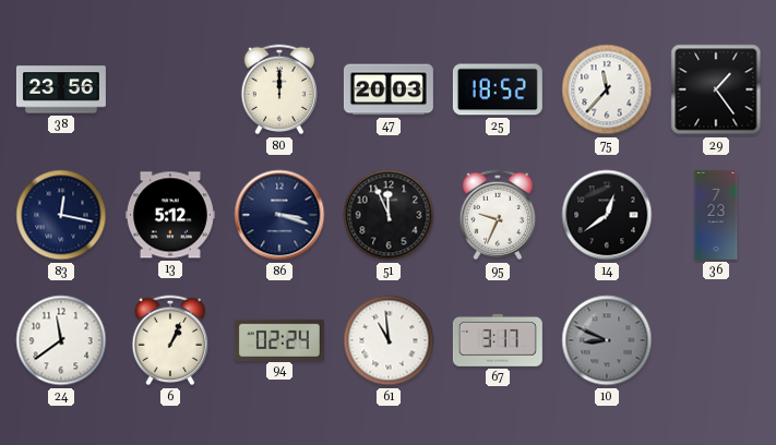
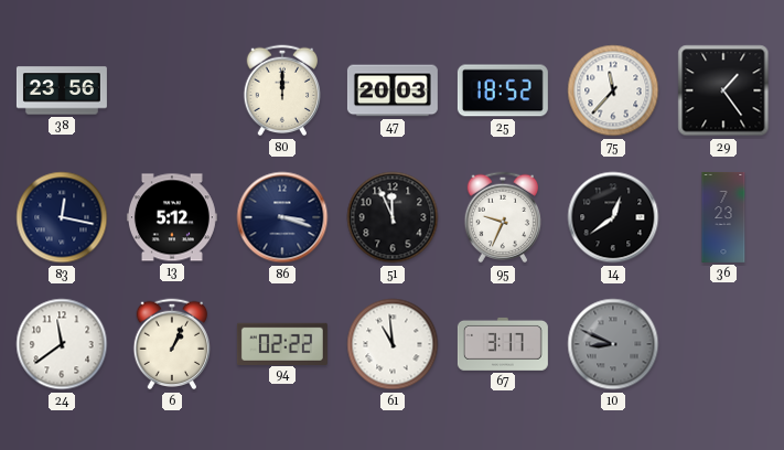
94: 02:24 -> 02:22
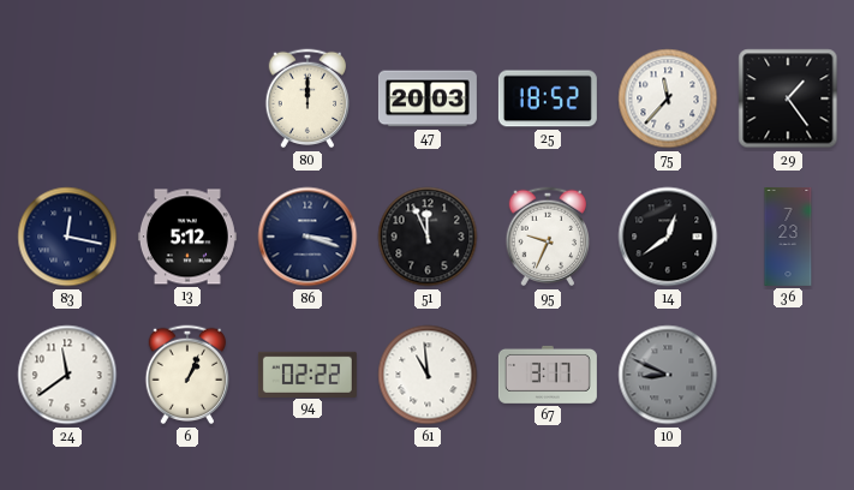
38: 23:56 -> none
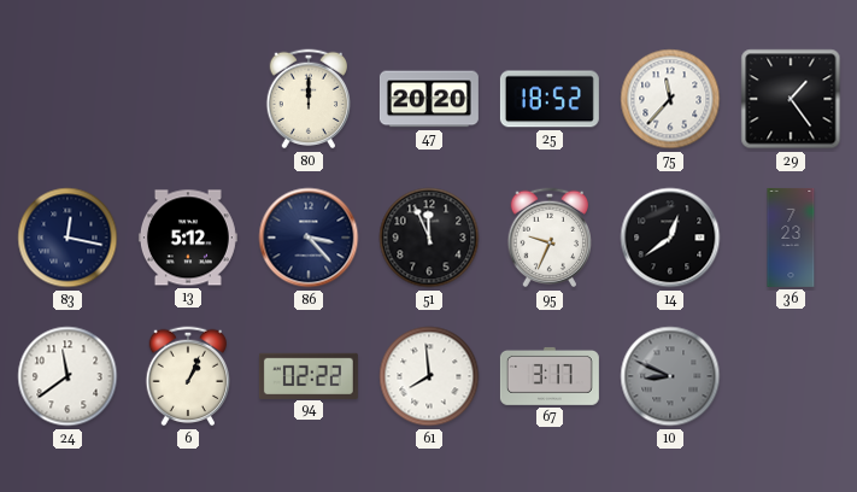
47: 20:03 -> 20:20
86: 3:18 -> 3:23
61: 10:59 -> 7:59
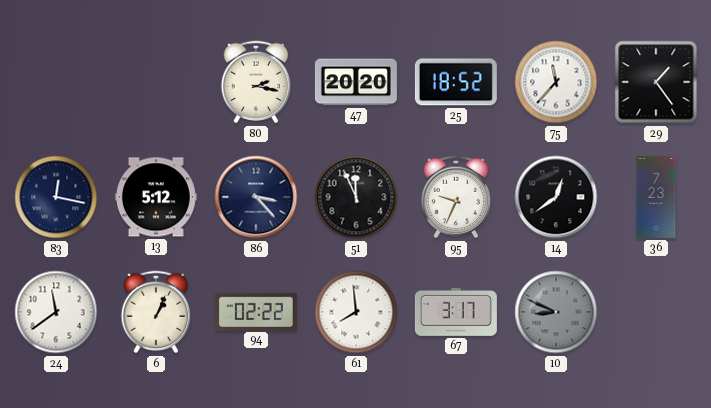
80: 12:00 -> 2:17
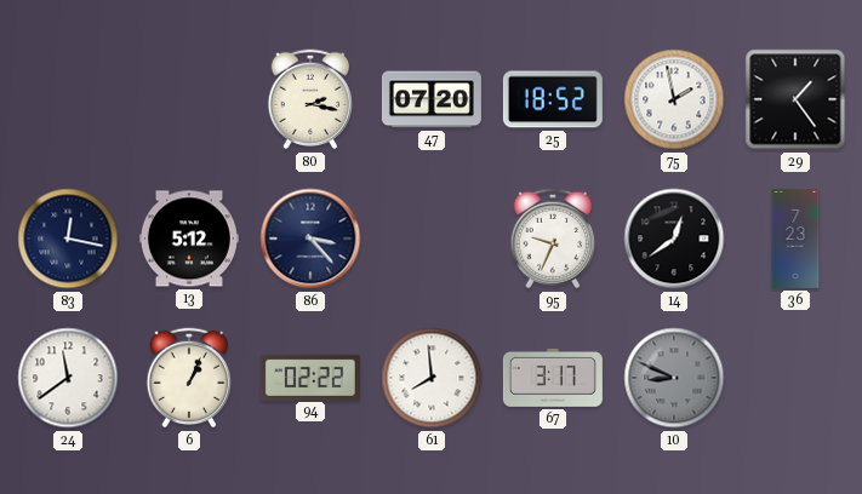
47: 20:20 -> 07:20
75: 11:37 -> 1:58
51: 11:56 -> none
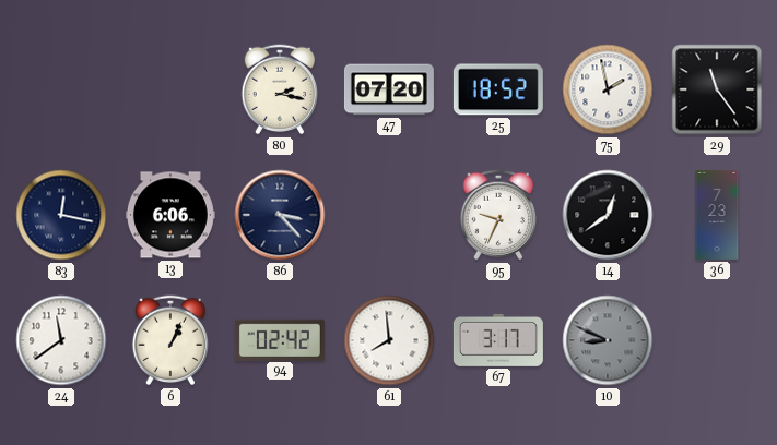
29: 1:24 -> 11:24
13: 5:12 -> 6:06
94: 02:22 -> 02:42
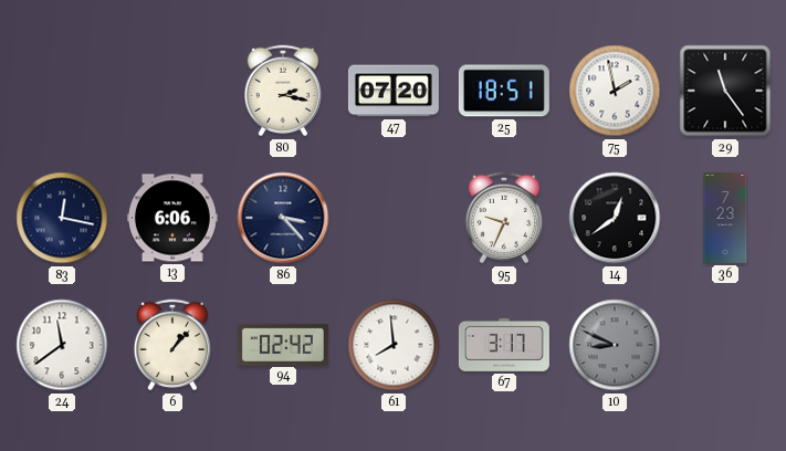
25: 18:52 -> 18:51
6: 1:04 -> 1:07
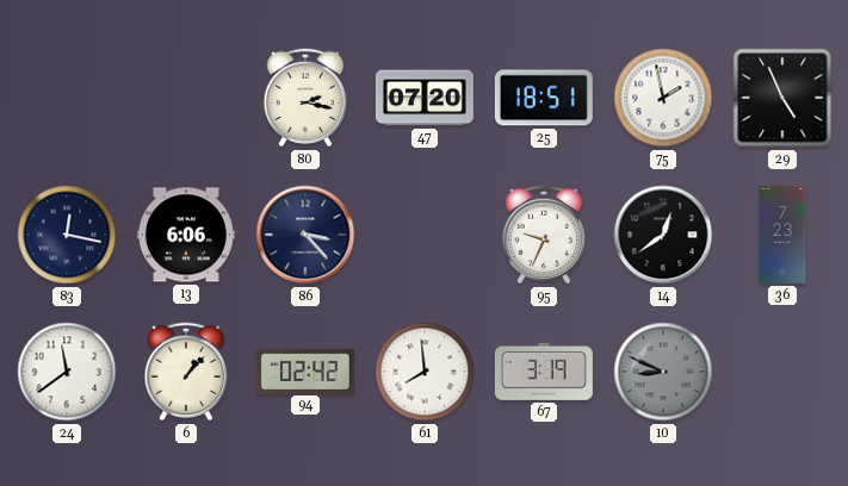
29: 11:24 -> 4:56
67: 3:17 -> 3:19
